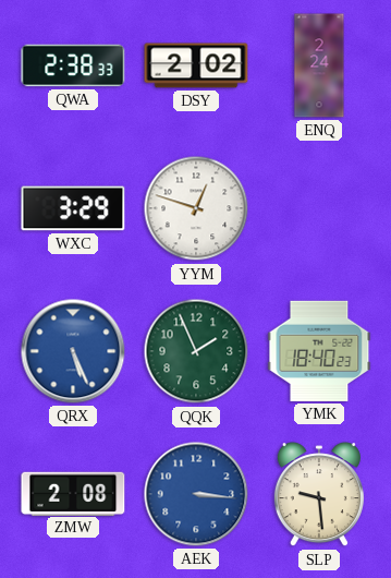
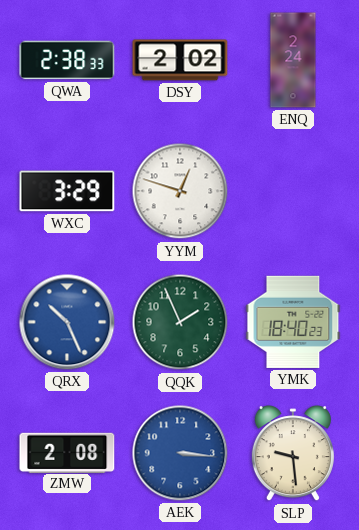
QRX: 5:26 -> 10:26
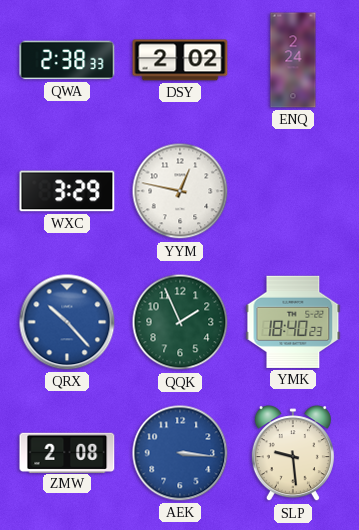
YYM: 12:48 -> 12:47
QRX: 10:26 -> 10:23
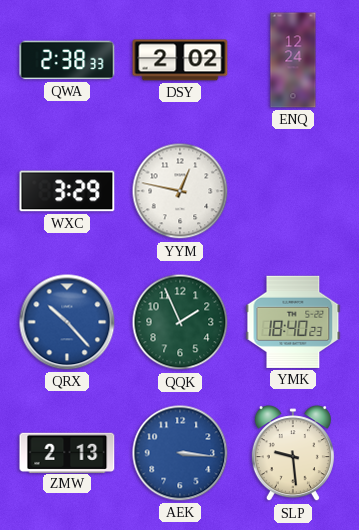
ENQ: 2:24 -> 12:24
ZMW: 2:08 -> 2:13
